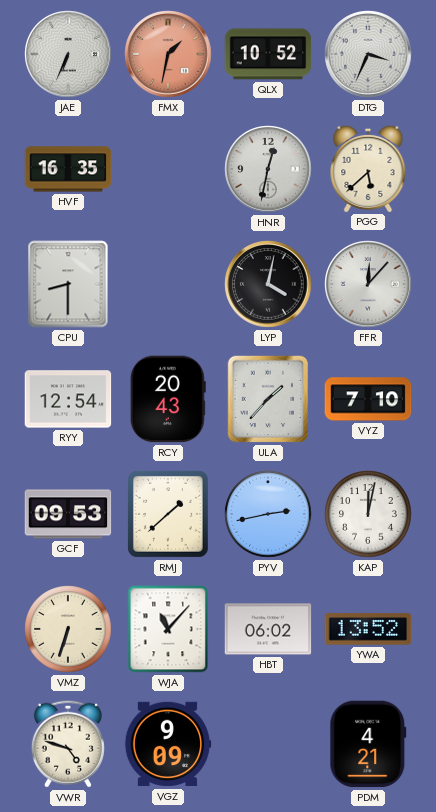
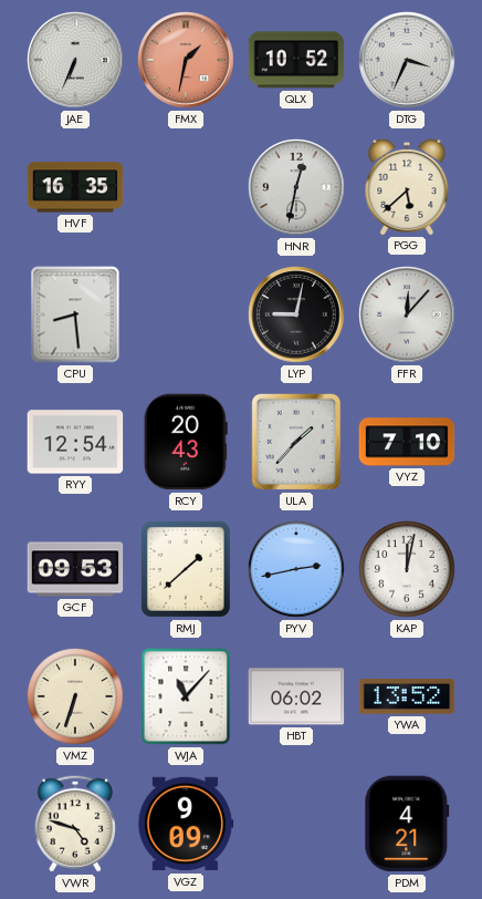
CPU: 8:30 -> 8:29
LYP: 4:02 -> 9:02
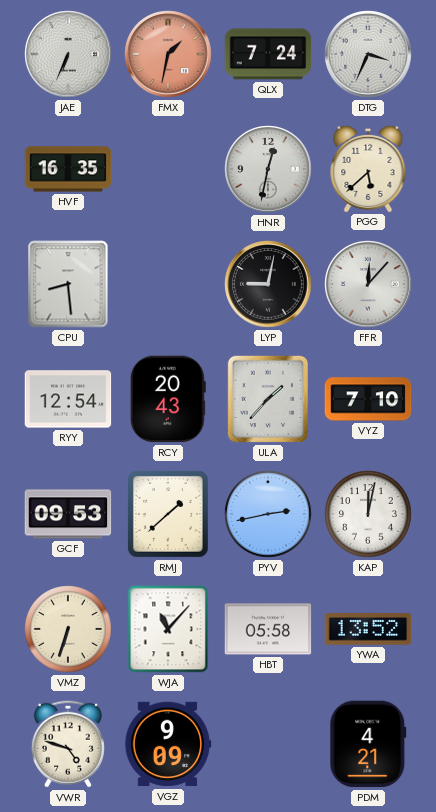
QLX: 10:52 -> 7:24
HBT: 06:02 -> 05:58
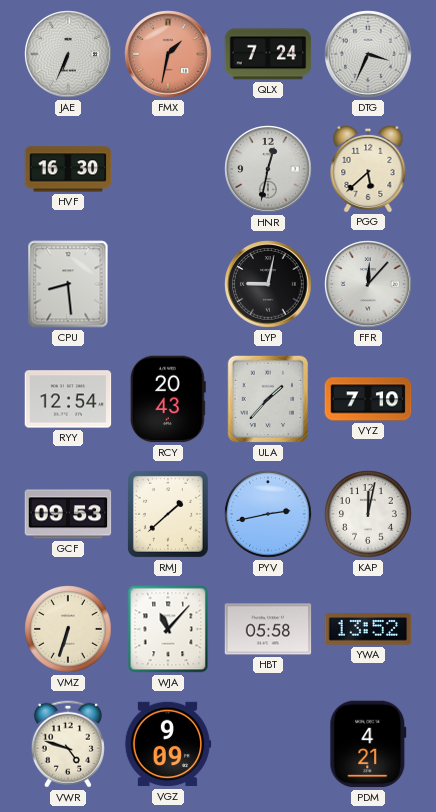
HVF: 16:35 -> 16:30
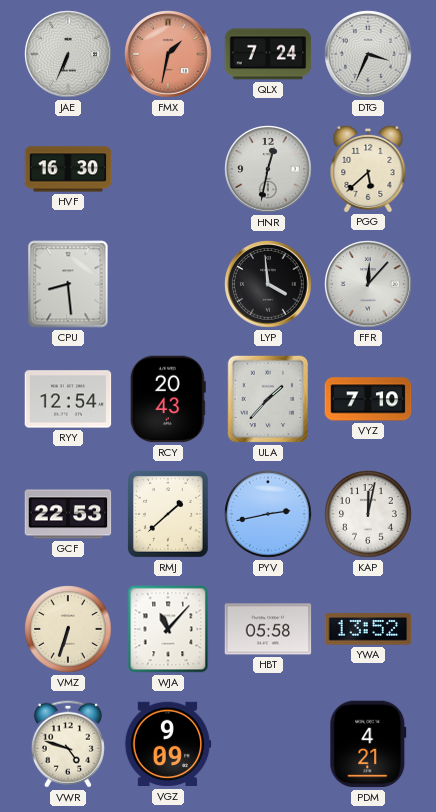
LYP: 9:02 -> 3:59
GCF: 09:53 -> 22:53
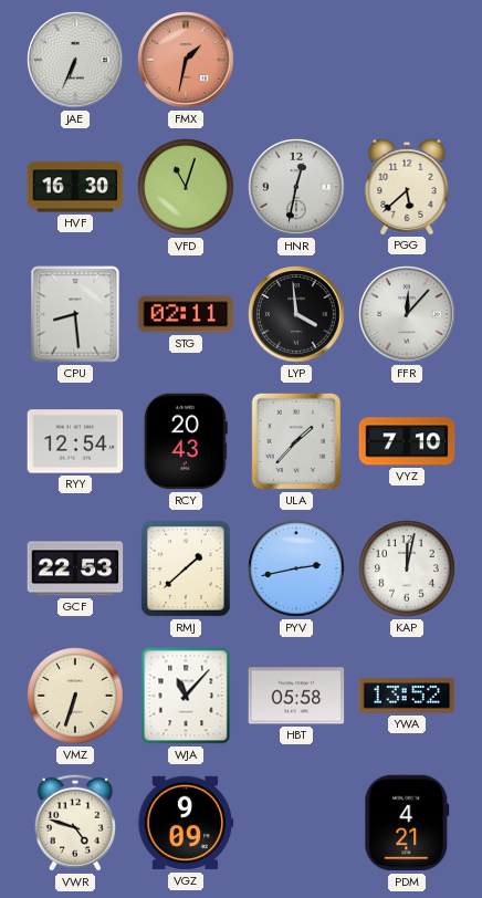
QLX: 7:24 -> none
DTG: 3:34 -> none
VFD: none -> 11:03
STG: none -> 02:11
